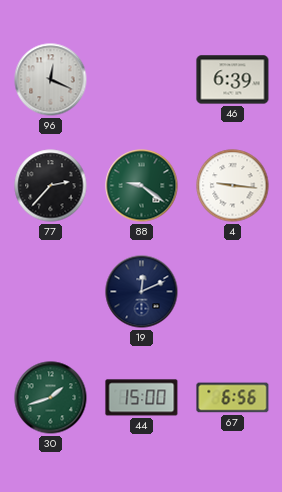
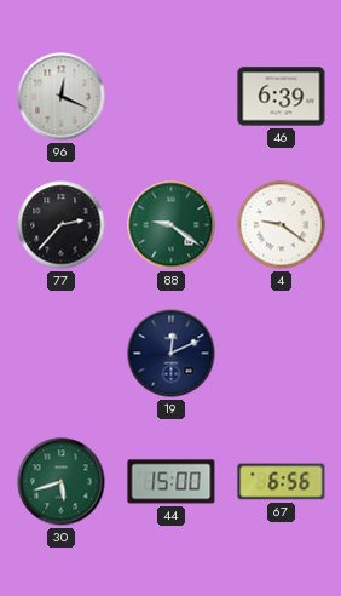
4: 9:16 -> 9:21
30: 1:42 -> 5:42
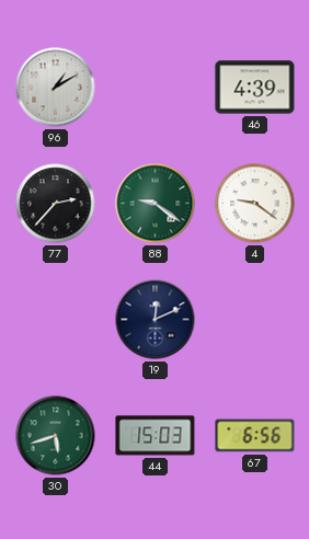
96: 12:19 -> 1:10
46: 6:39 -> 4:39
44: 15:00 -> 15:03
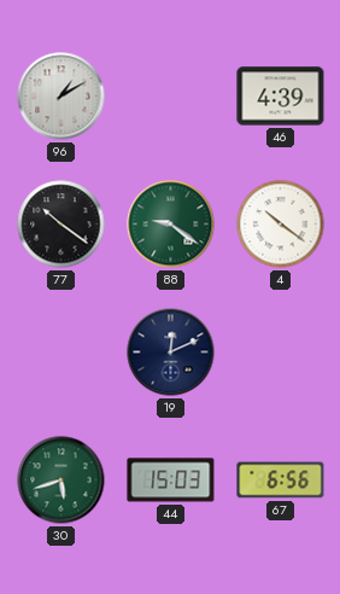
77: 2:37 -> 10:21
4: 9:21 -> 10:21
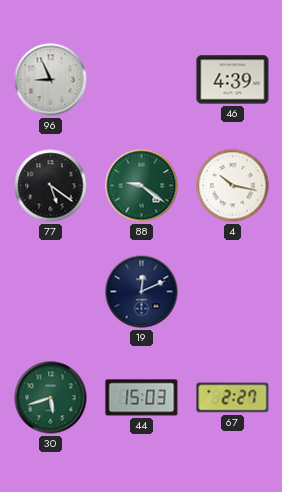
96: 1:10 -> 8:56
77: 10:21 -> 5:21
4: 10:21 -> 10:17
67: 6:56 -> 2:27
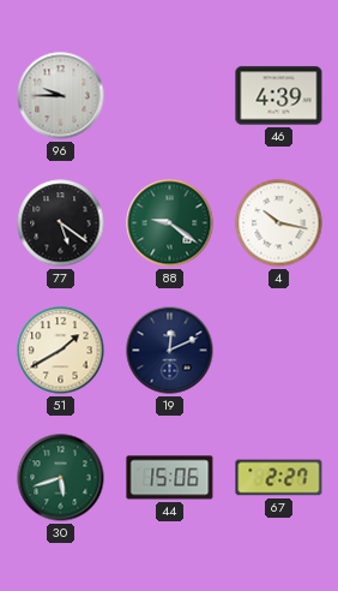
96: 8:56 -> 9:45
51: none -> 1:40
44: 15:03 -> 15:06
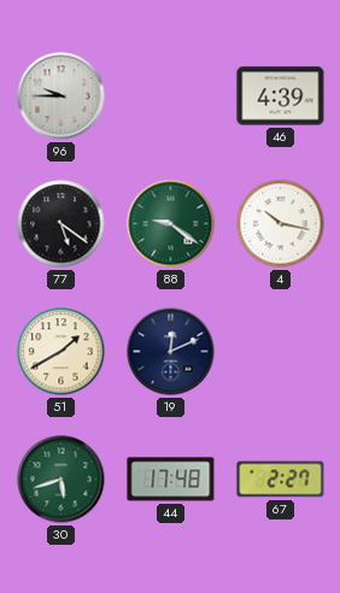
44: 15:06 -> 17:48
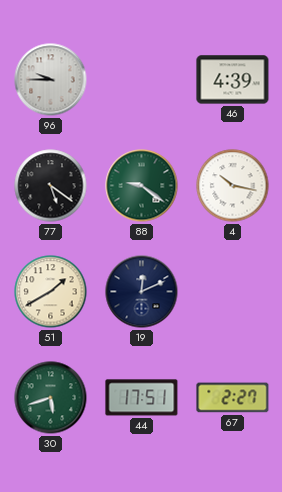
44: 17:48 -> 17:51
